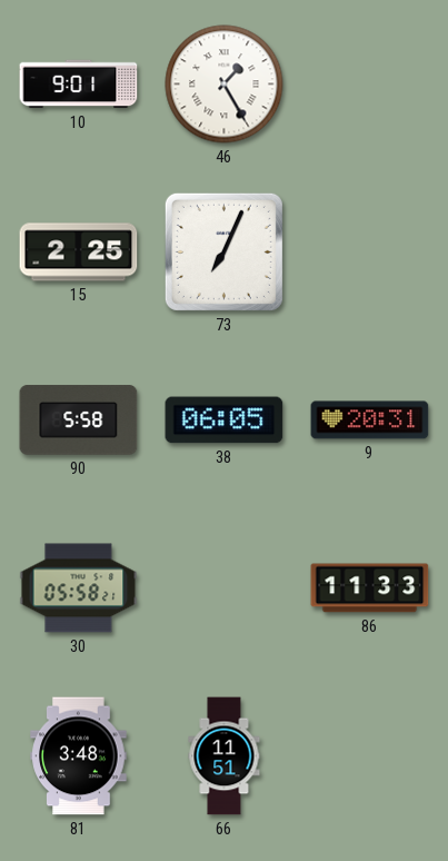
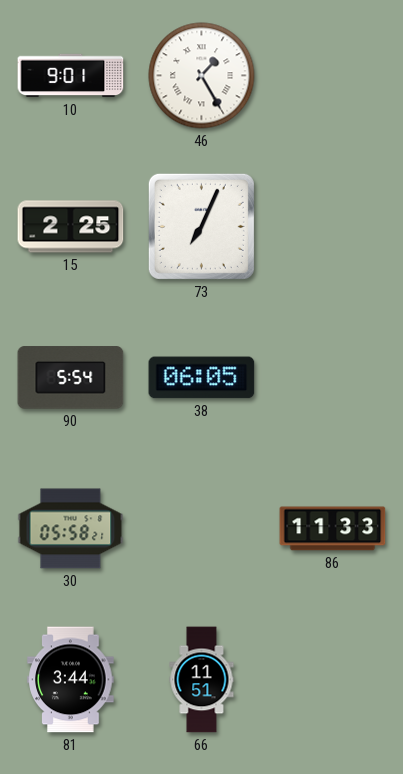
90: 5:58 -> 5:54
9: 20:31 -> none
81: 3:48 -> 3:44
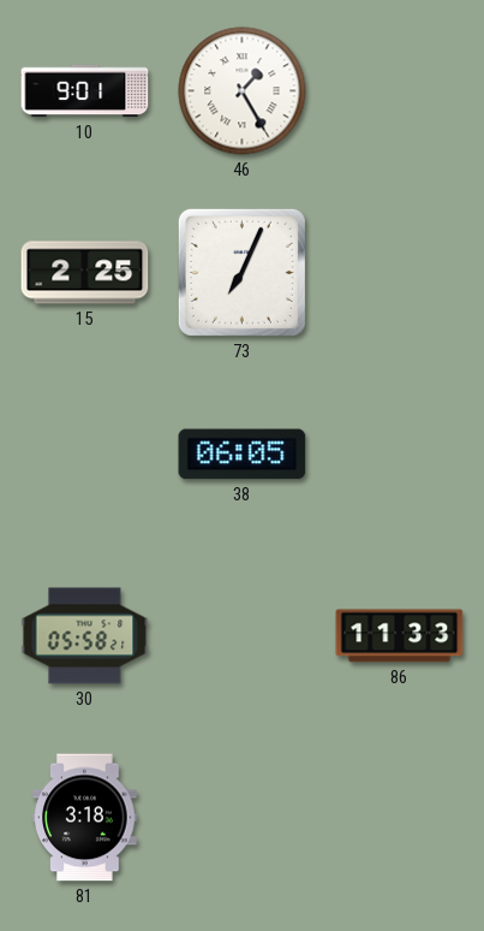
90: 5:54 -> none
81: 3:44 -> 3:18
66: 11:51 -> none
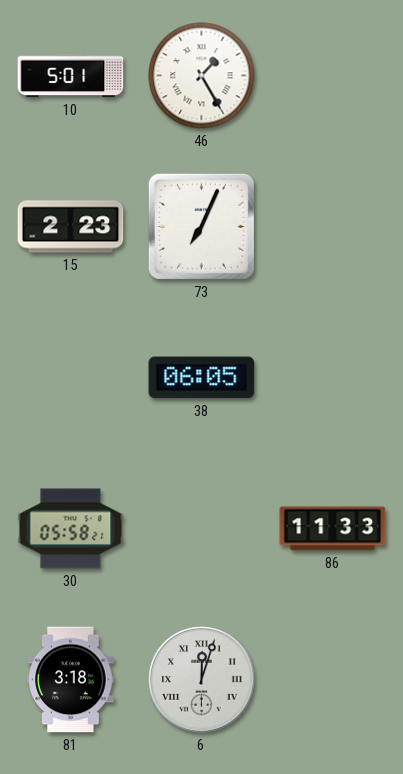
10: 9:01 -> 5:01
15: 2:25 -> 2:23
6: none -> 12:03
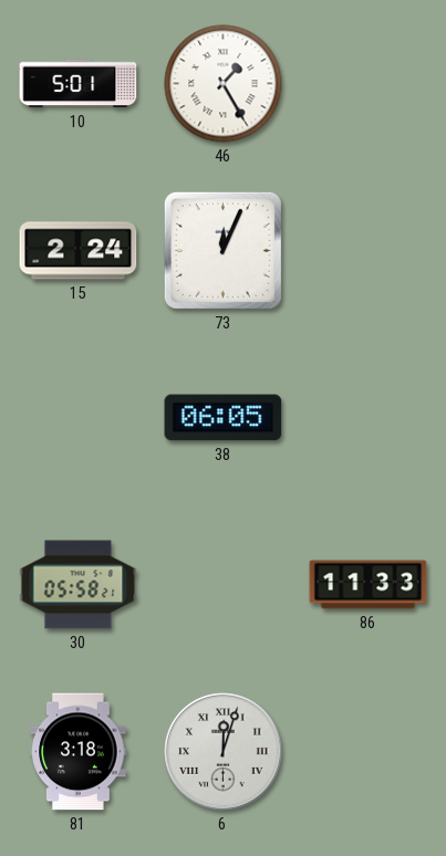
15: 2:23 -> 2:24
73: 7:04 -> 12:04
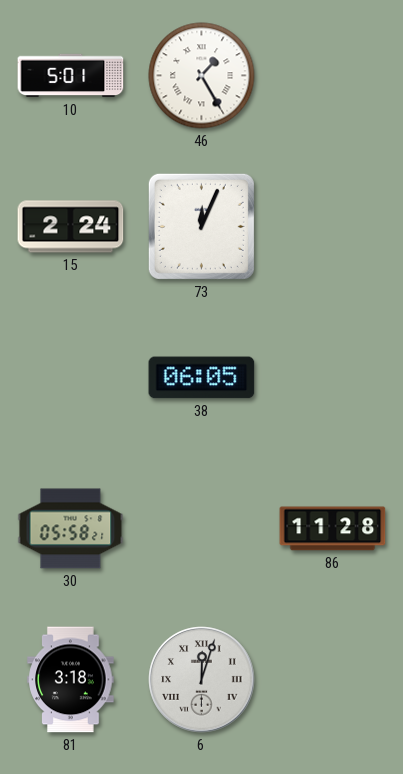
86: 11:33 -> 11:28
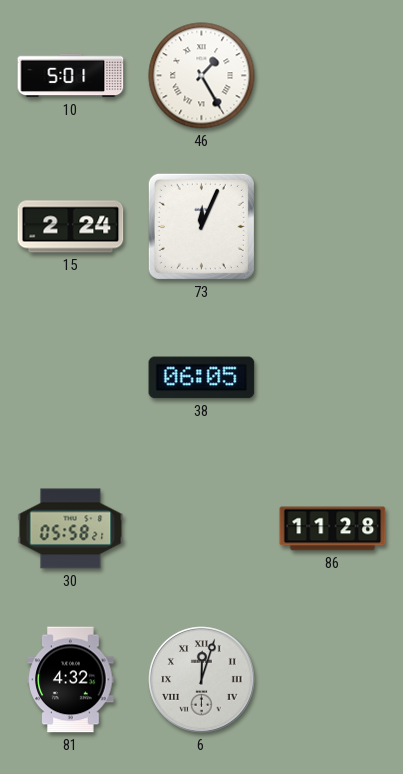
81: 3:18 -> 4:32
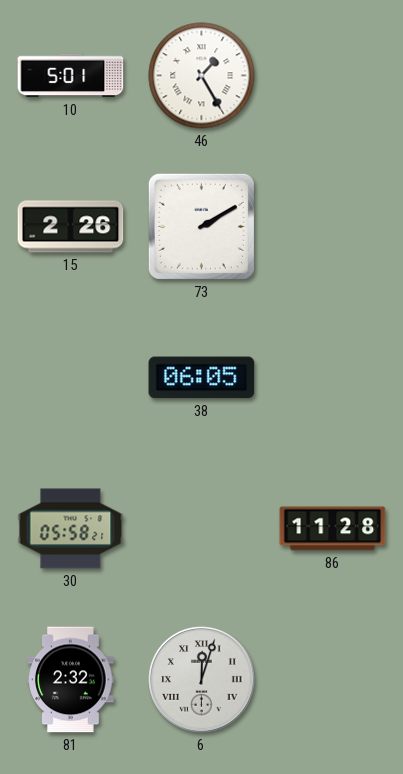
15: 2:24 -> 2:26
73: 12:04 -> 2:10
81: 4:32 -> 2:32
